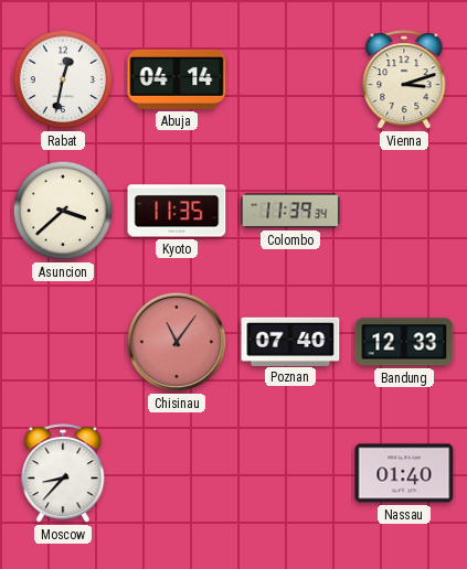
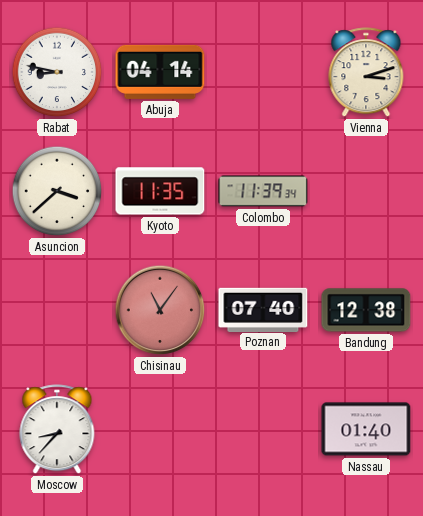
Rabat: 12:32 -> 8:47
Bandung: 12:33 -> 12:38
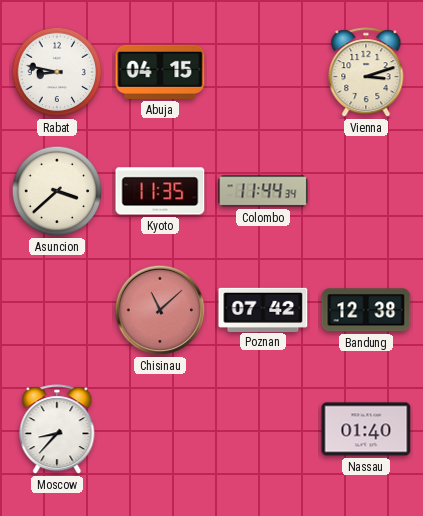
Abuja: 04:14 -> 04:15
Colombo: 11:39 -> 11:44
Chisinau: 11:06 -> 11:08
Poznan: 07:40 -> 07:42
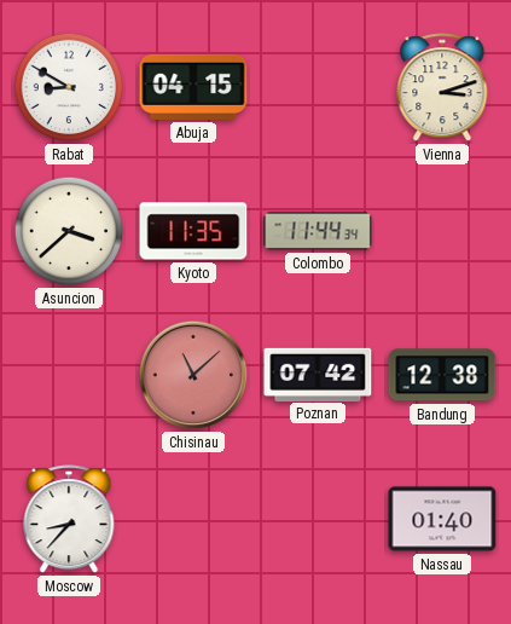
Rabat: 8:47 -> 8:50
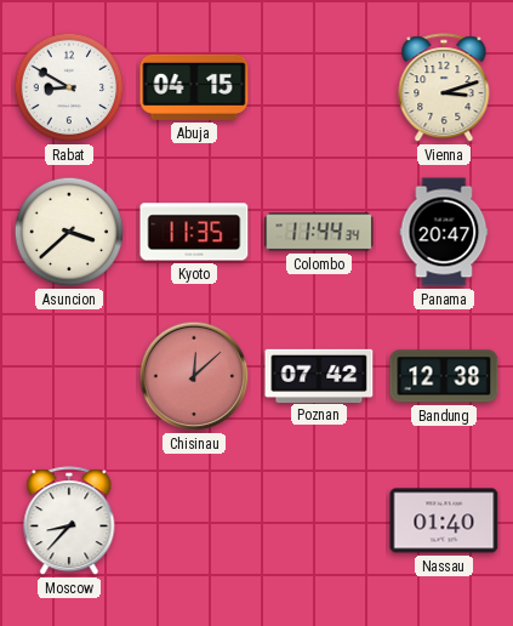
Panama: none -> 20:47
Chisinau: 11:08 -> 12:08
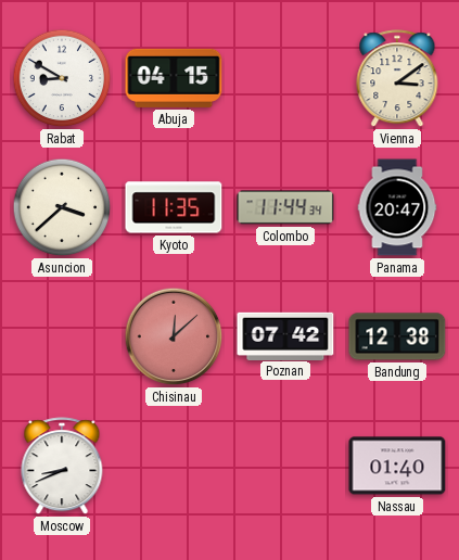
Vienna: 3:12 -> 3:09
Moscow: 8:37 -> 8:41
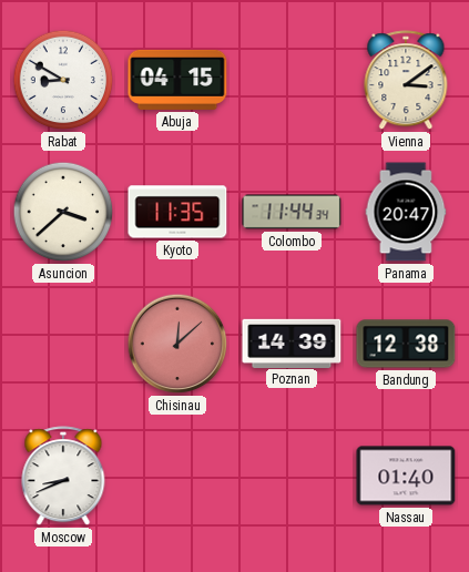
Poznan: 07:42 -> 14:39
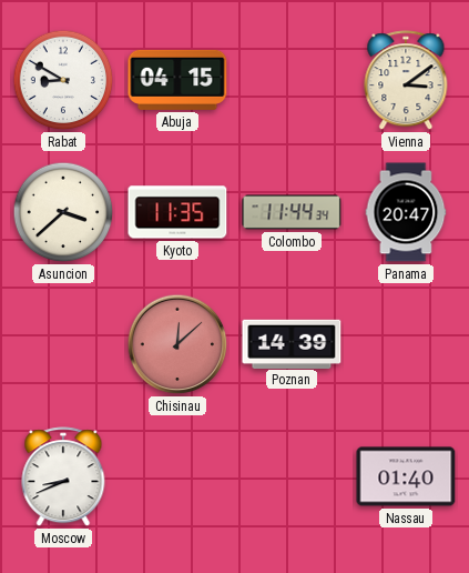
Bandung: 12:38 -> none
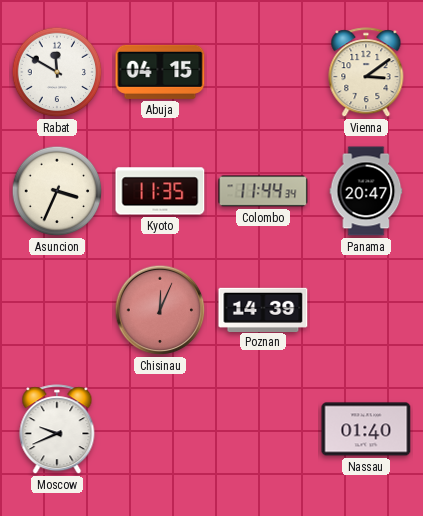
Rabat: 8:50 -> 11:50
Asuncion: 3:38 -> 3:34
Chisinau: 12:08 -> 12:04
Moscow: 8:41 -> 9:41
